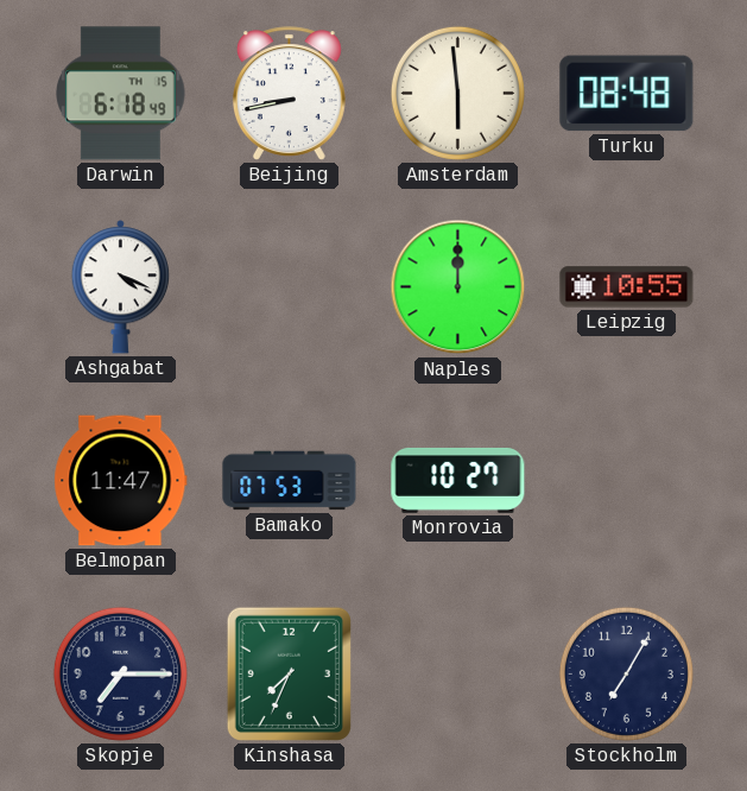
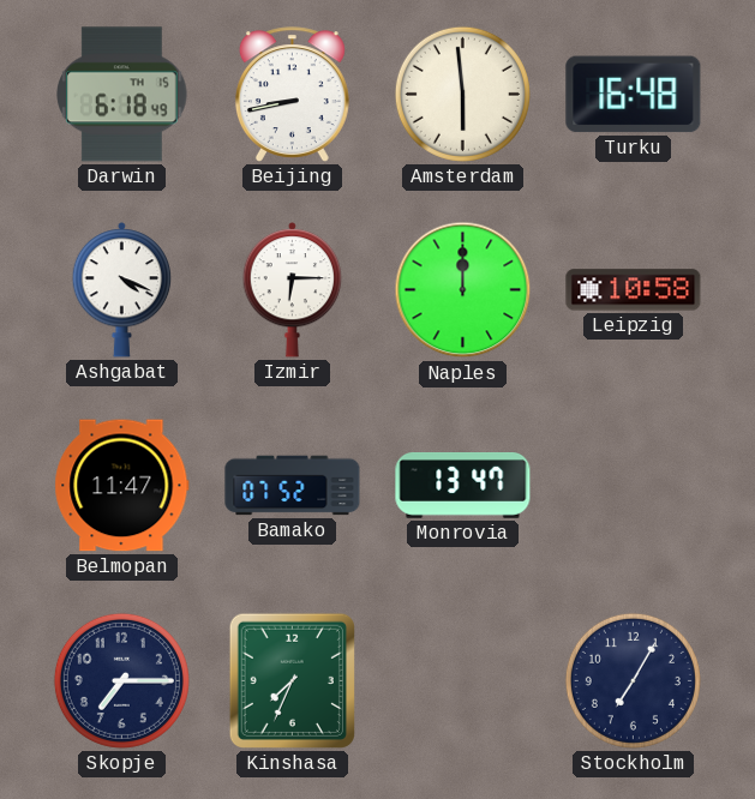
Turku: 08:48 -> 16:48
Izmir: none -> 6:15
Leipzig: 10:55 -> 10:58
Bamako: 07:53 -> 07:52
Monrovia: 10:27 -> 13:47
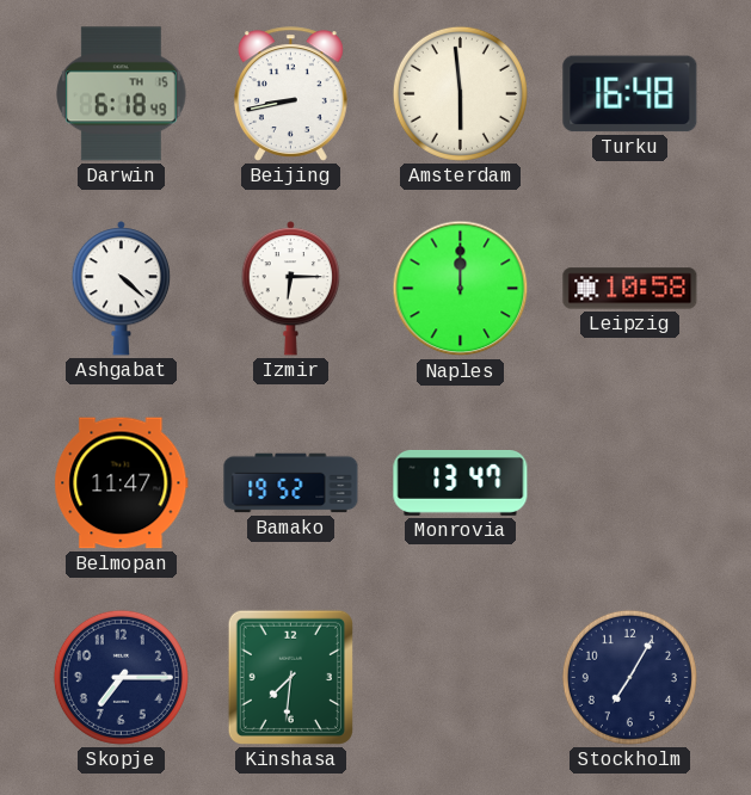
Ashgabat: 4:19 -> 4:22
Bamako: 07:52 -> 19:52
Kinshasa: 7:34 -> 7:31
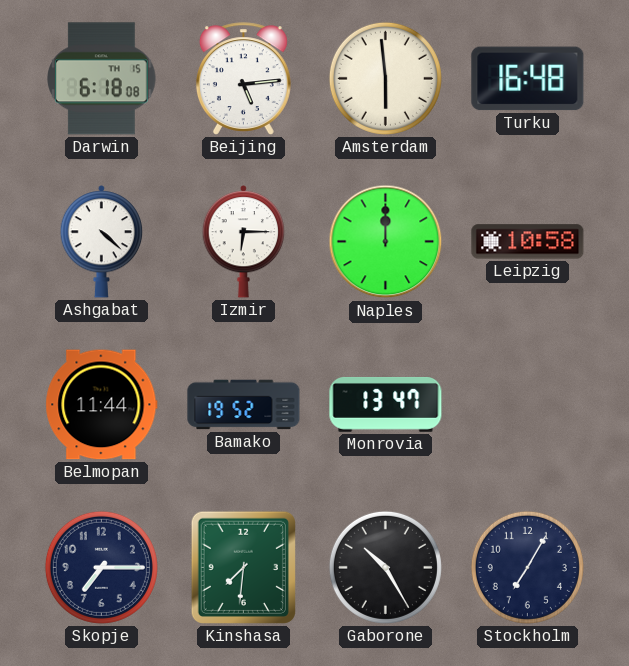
Darwin: 6:18:49 -> 6:18:08
Beijing: 8:43 -> 5:14
Belmopan: 11:47 -> 11:44
Gaborone: none -> 10:25
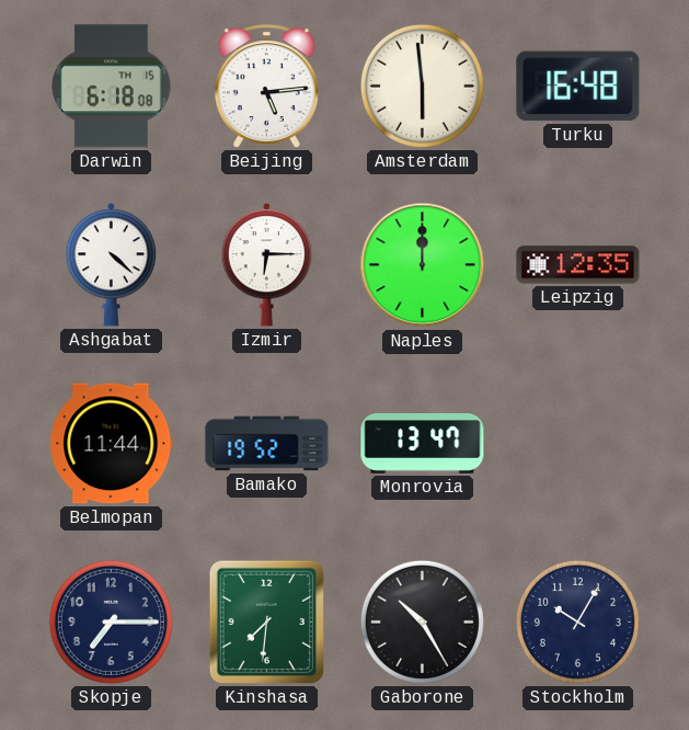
Leipzig: 10:58 -> 12:35
Stockholm: 7:05 -> 10:05
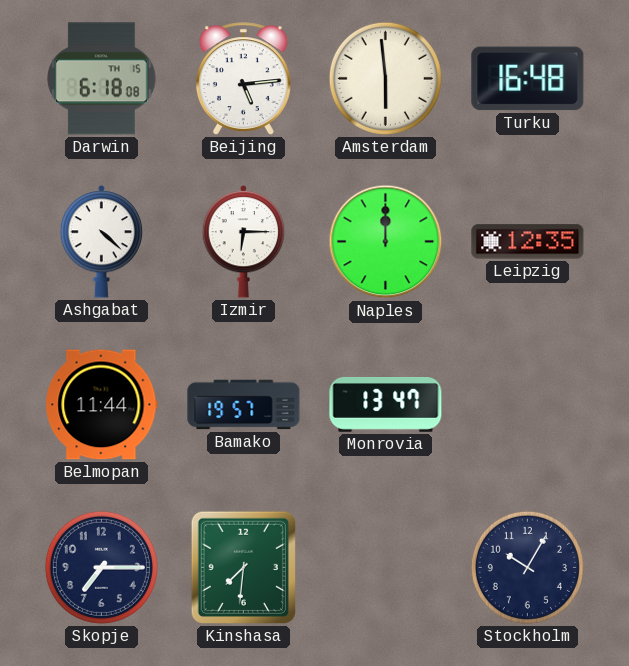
Bamako: 19:52 -> 19:57
Gaborone: 10:25 -> none
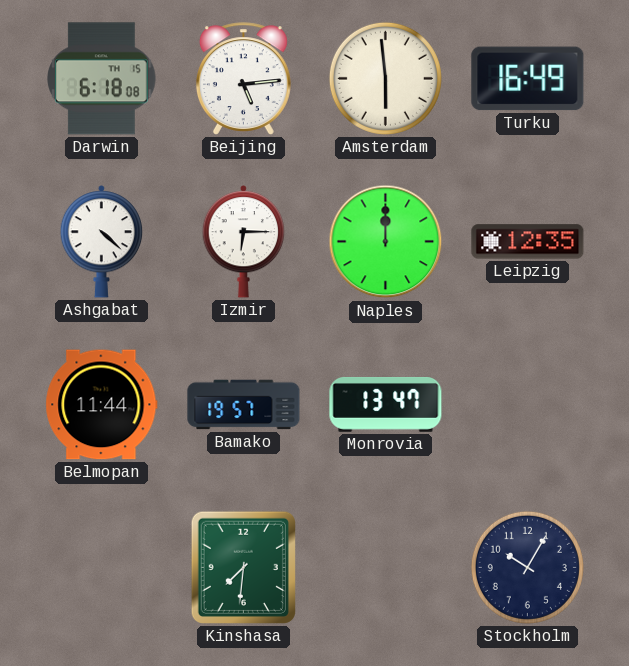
Turku: 16:48 -> 16:49
Skopje: 7:15 -> none
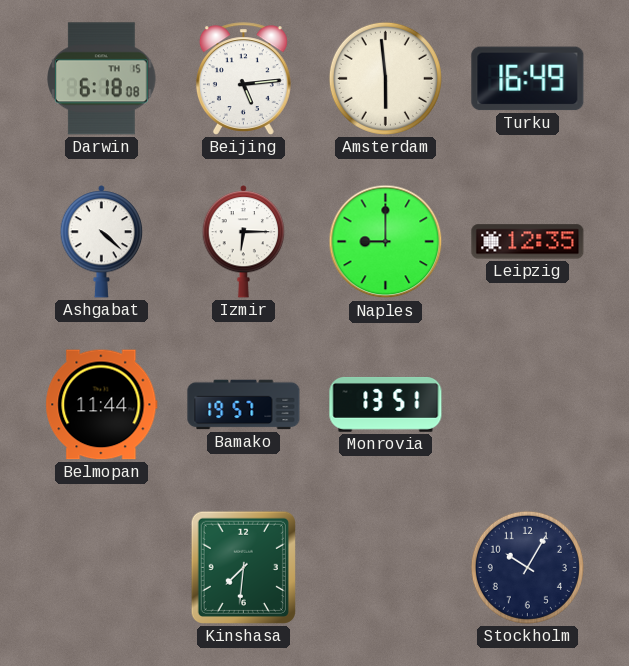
Naples: 12:00 -> 9:00
Monrovia: 13:47 -> 13:51
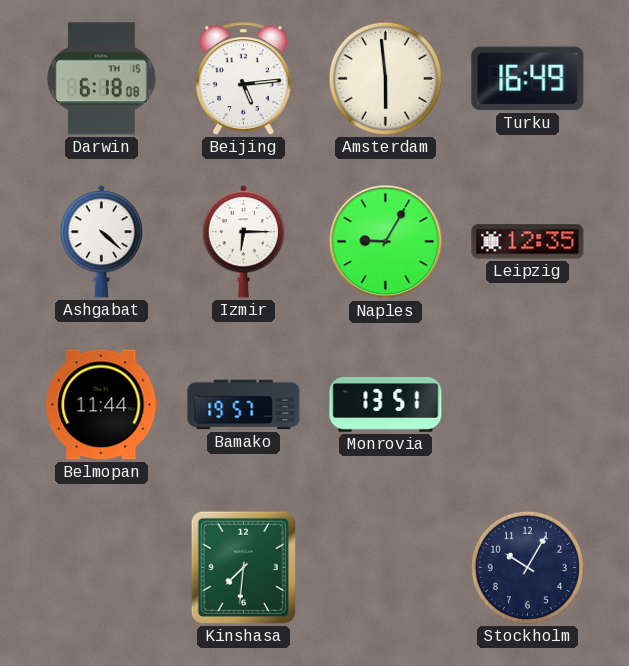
Naples: 9:00 -> 9:05
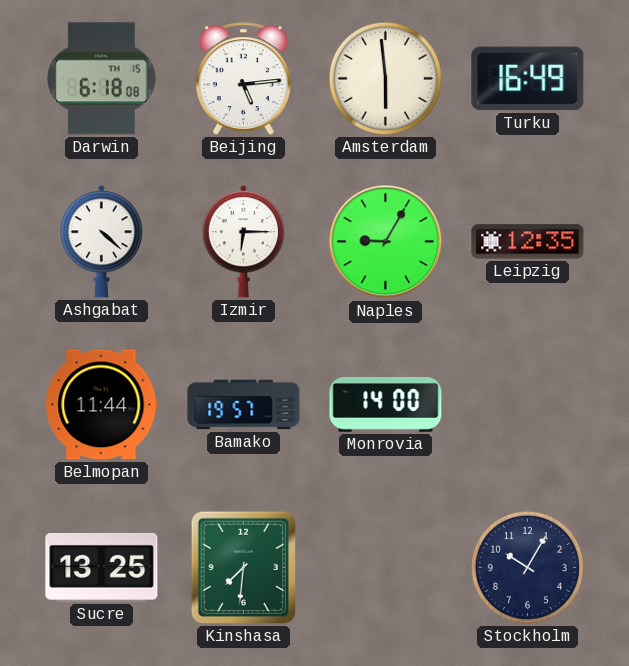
Monrovia: 13:51 -> 14:00
Sucre: none -> 13:25
